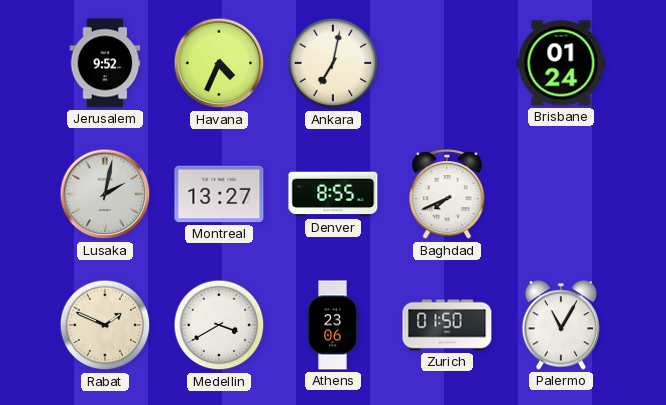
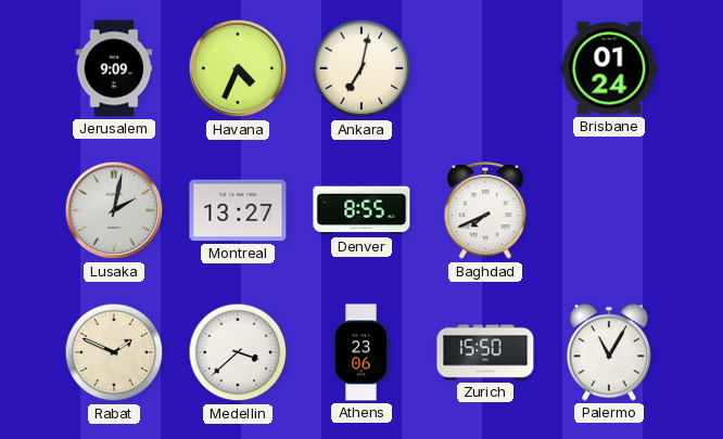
Jerusalem: 9:52 -> 9:09
Medellin: 3:40 -> 3:38
Zurich: 01:50 -> 15:50
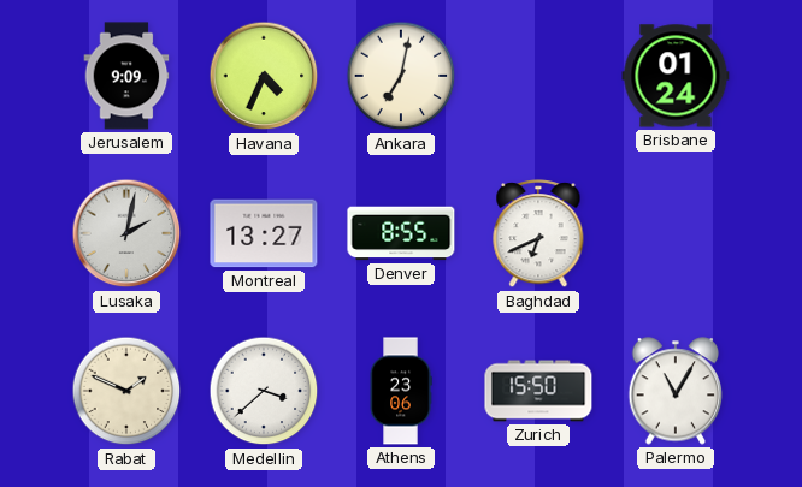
Baghdad: 7:41 -> 6:41
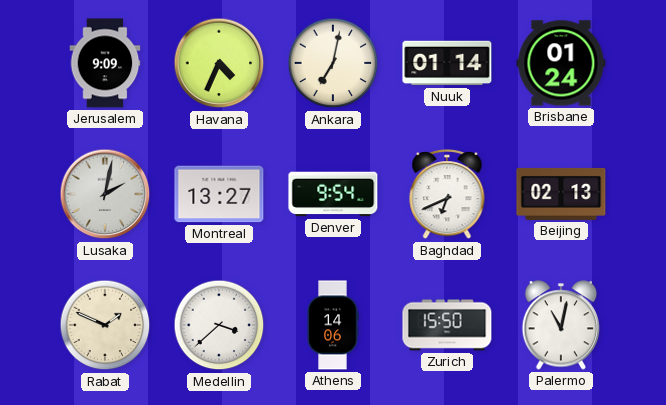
Nuuk: none -> 01:14
Denver: 8:55 -> 9:54
Beijing: none -> 02:13
Athens: 23:06 -> 14:06
Palermo: 11:05 -> 11:02
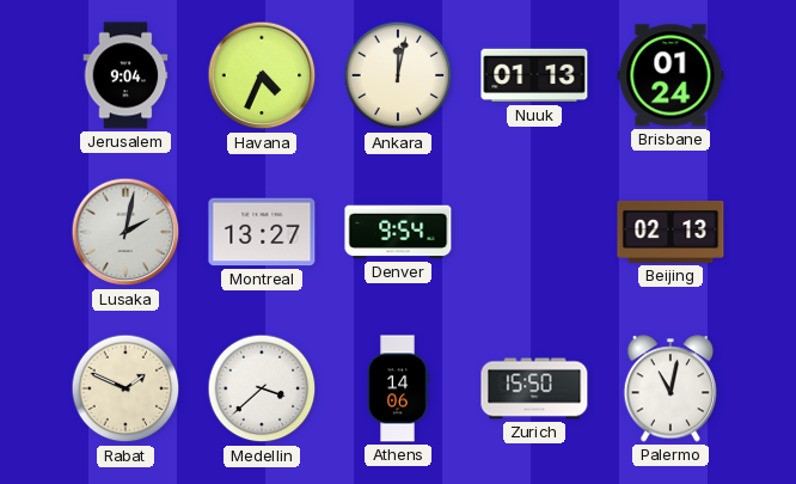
Jerusalem: 9:09 -> 9:04
Ankara: 7:02 -> 12:02
Nuuk: 01:14 -> 01:13
Baghdad: 6:41 -> none
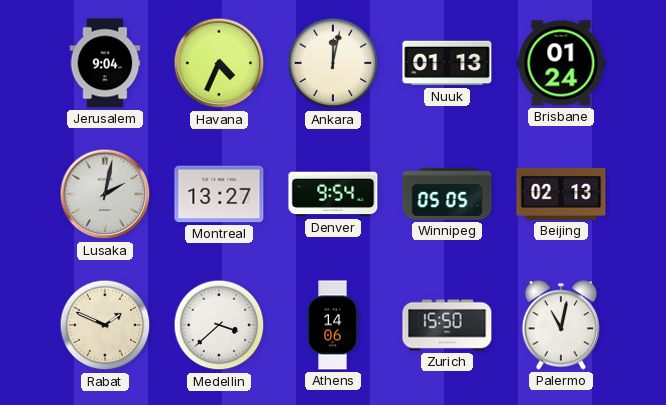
Winnipeg: none -> 05:05
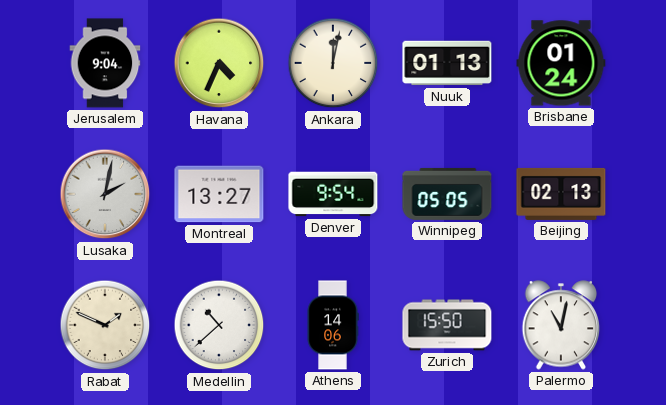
Medellin: 3:38 -> 10:38
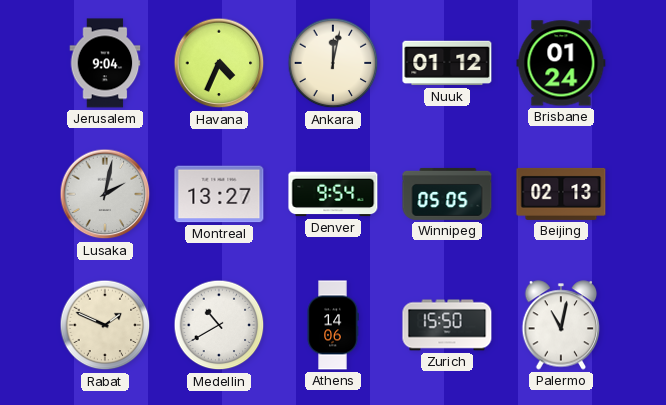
Nuuk: 01:13 -> 01:12
Medellin: 10:38 -> 10:40
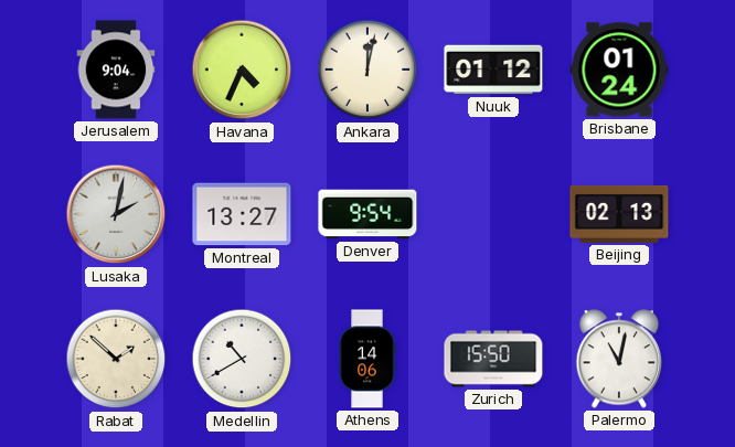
Winnipeg: 05:05 -> none
Rabat: 1:49 -> 1:52
